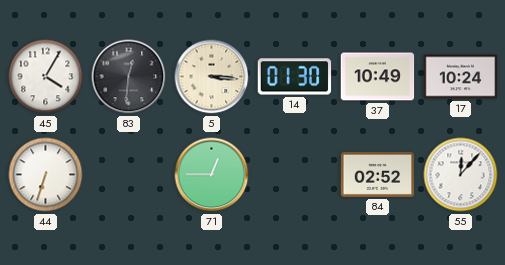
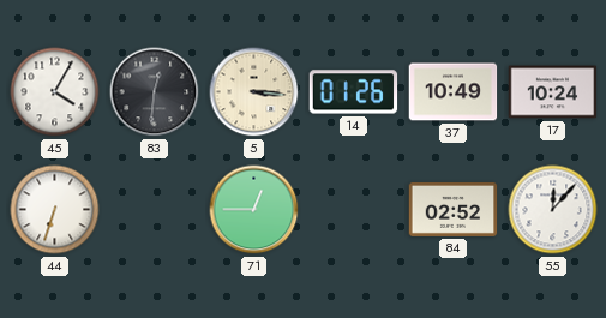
14: 01:30 -> 01:26
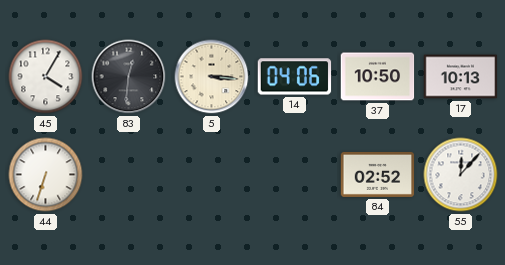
14: 01:26 -> 04:06
37: 10:49 -> 10:50
17: 10:24 -> 10:13
71: 12:45 -> none
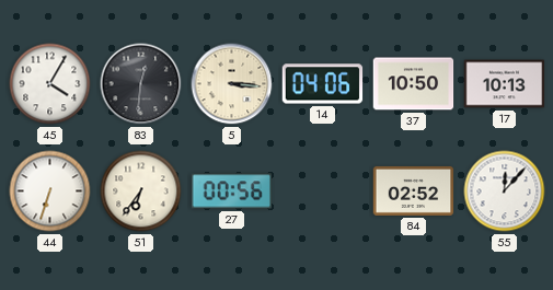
51: none -> 6:36
27: none -> 00:56
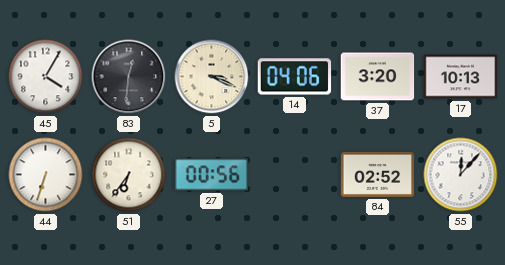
5: 3:16 -> 3:19
37: 10:50 -> 3:20
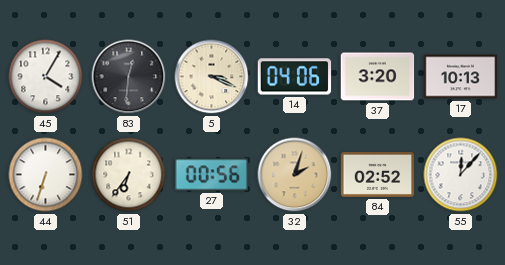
32: none -> 2:03
